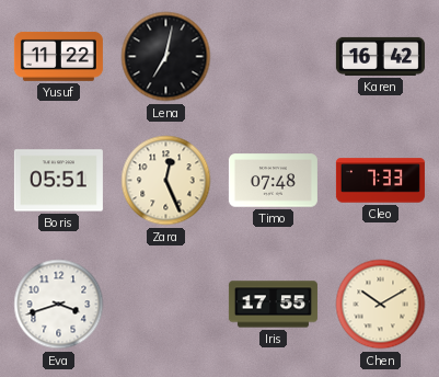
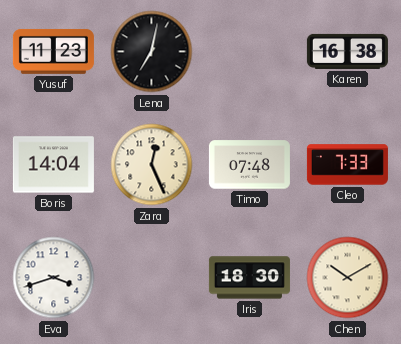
Yusuf: 11:22 -> 11:23
Karen: 16:42 -> 16:38
Boris: 05:51 -> 14:04
Iris: 17:55 -> 18:30
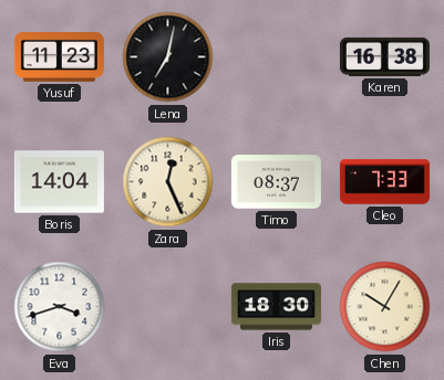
Timo: 07:48 -> 08:37
Chen: 10:10 -> 10:05
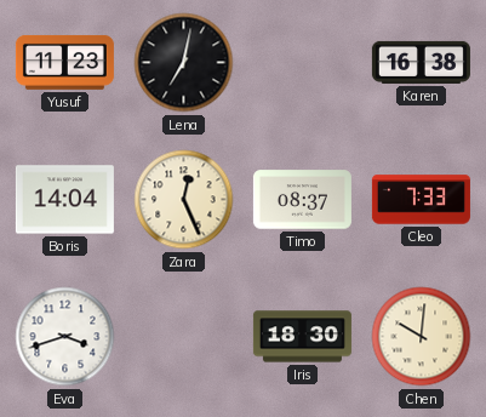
Chen: 10:05 -> 10:01
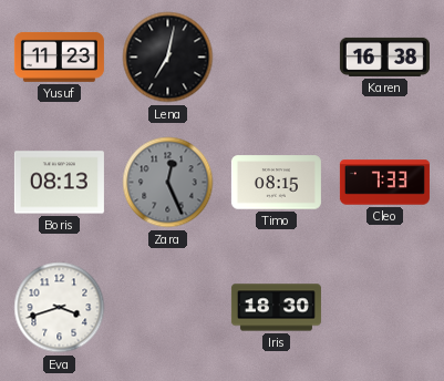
Boris: 14:04 -> 08:13
Zara dial: cream -> grey
Timo: 08:37 -> 08:15
Chen: 10:01 -> none
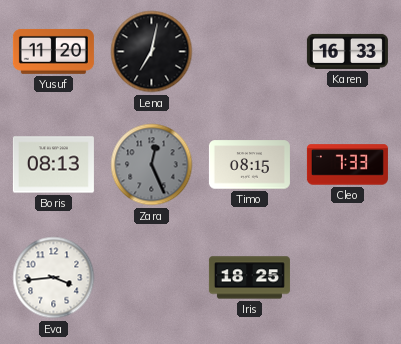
Yusuf: 11:23 -> 11:20
Karen: 16:38 -> 16:33
Eva: 3:42 -> 3:44
Iris: 18:30 -> 18:25
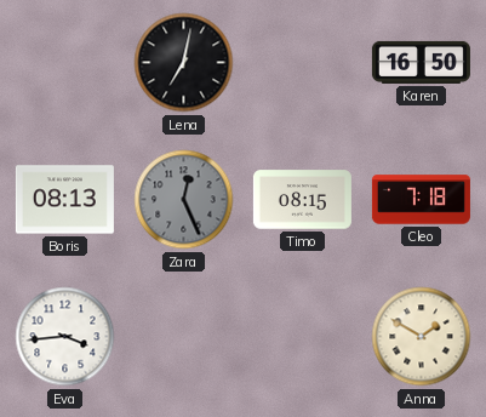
Yusuf: 11:20 -> none
Karen: 16:33 -> 16:50
Cleo: 7:33 -> 7:18
Iris: 18:25 -> none
Anna: none -> 1:50
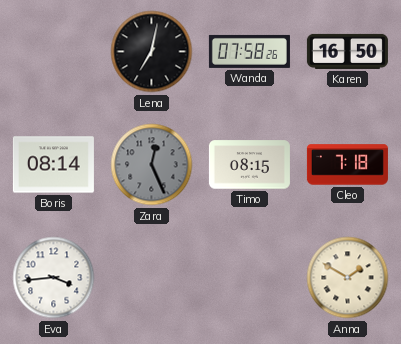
Wanda: none -> 07:58
Boris: 08:13 -> 08:14
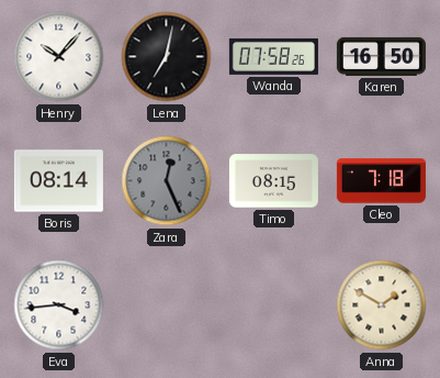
Henry: none -> 10:07
